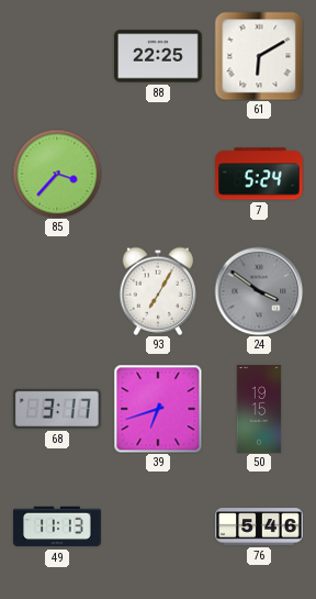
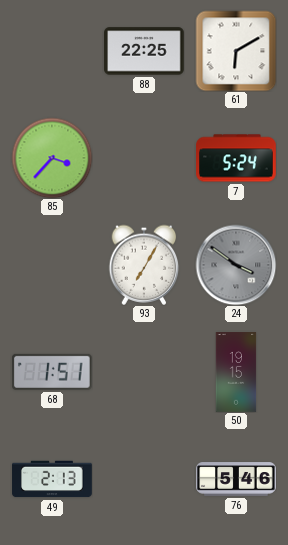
68: 3:17 -> 1:51
39: 6:42 -> none
49: 11:13 -> 2:13
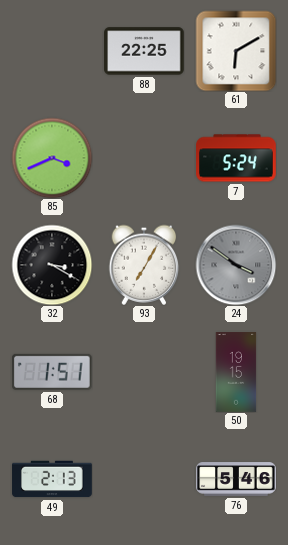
85: 3:37 -> 3:41
32: none -> 3:20
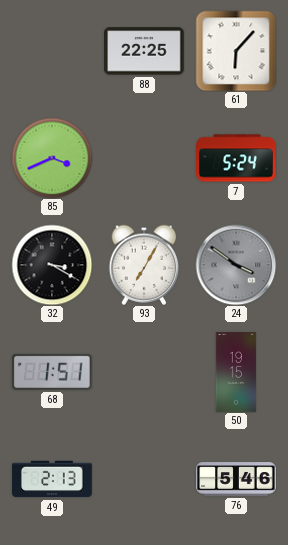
61: 6:10 -> 6:07
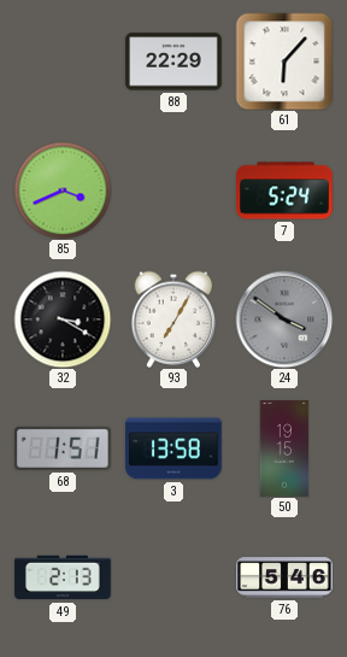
88: 22:25 -> 22:29
3: none -> 13:58
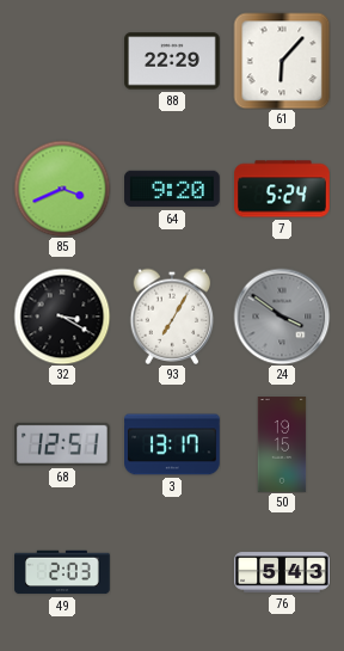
64: none -> 9:20
68: 1:51 -> 12:51
3: 13:58 -> 13:17
49: 2:13 -> 2:03
76: 5:46 -> 5:43
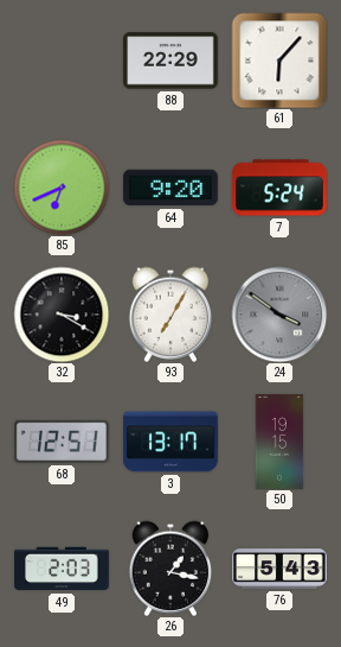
85: 3:41 -> 6:41
26: none -> 1:17
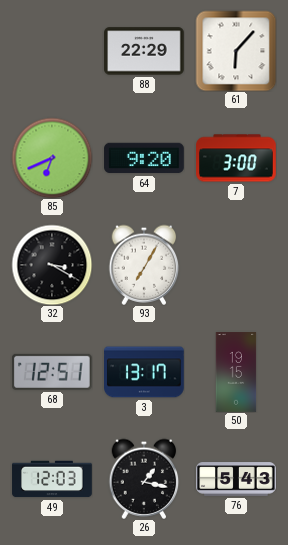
7: 5:24 -> 3:00
24: 3:51 -> none
49: 2:03 -> 12:03
